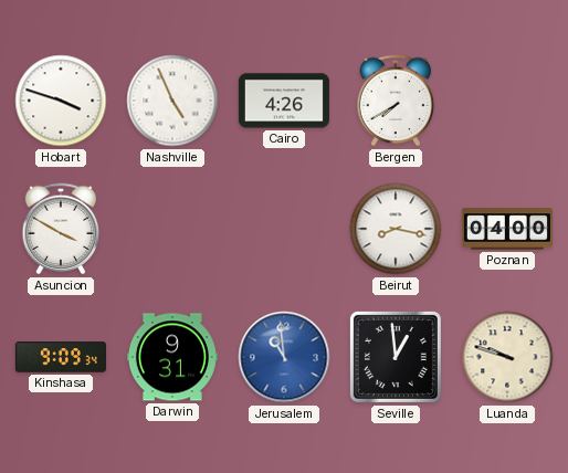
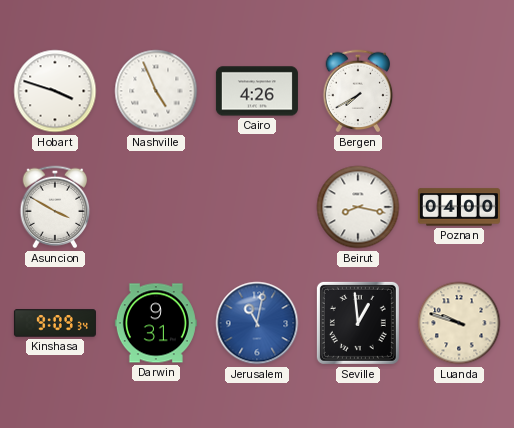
Jerusalem: 10:59 -> 11:02
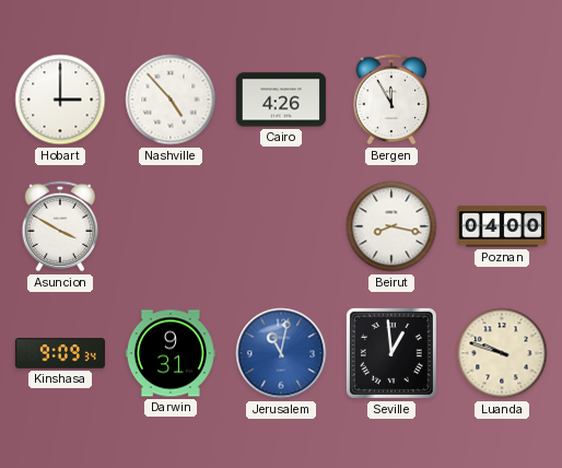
Hobart: 3:48 -> 3:00
Nashville: 4:56 -> 4:53
Bergen: 7:40 -> 11:55
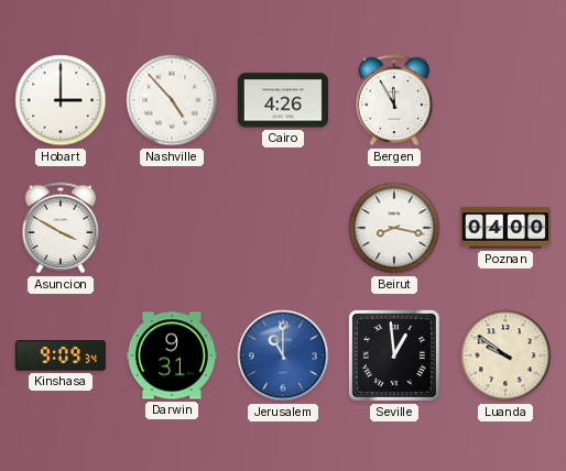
Jerusalem: 11:02 -> 11:00
Luanda: 9:48 -> 9:51
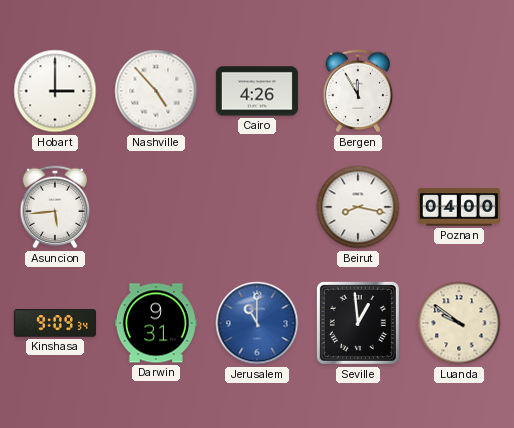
Asuncion: 3:50 -> 5:44
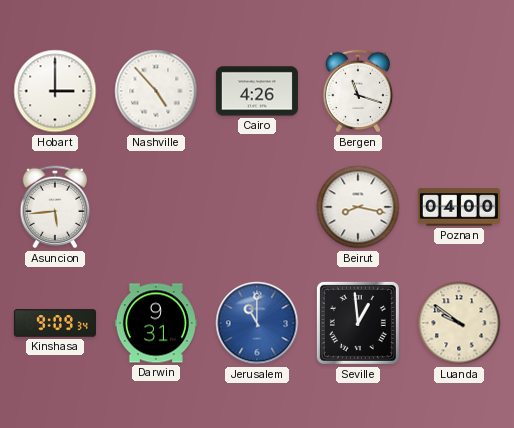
Bergen: 11:55 -> 11:18
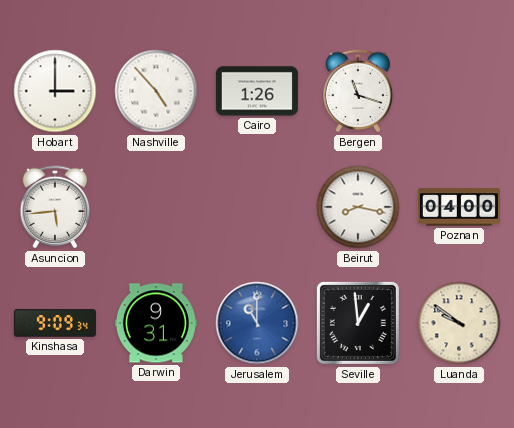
Cairo: 4:26 -> 1:26
